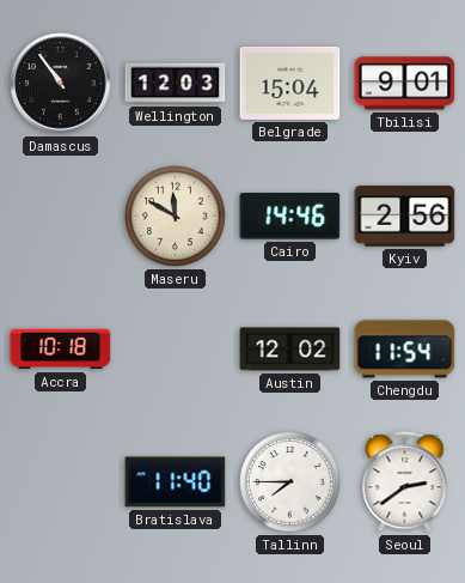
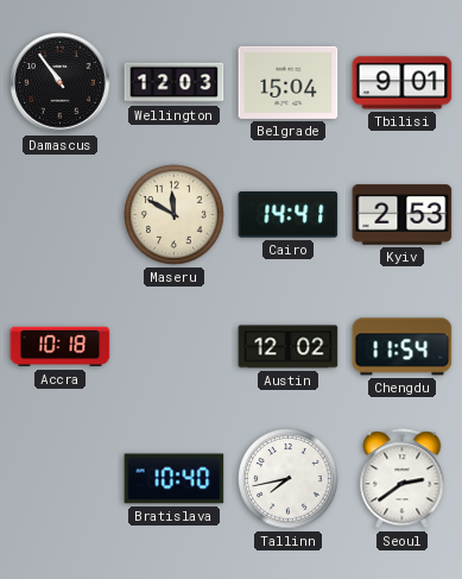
Cairo: 14:46 -> 14:41
Kyiv: 2:56 -> 2:53
Bratislava: 11:40 -> 10:40
Tallinn: 7:45 -> 7:43
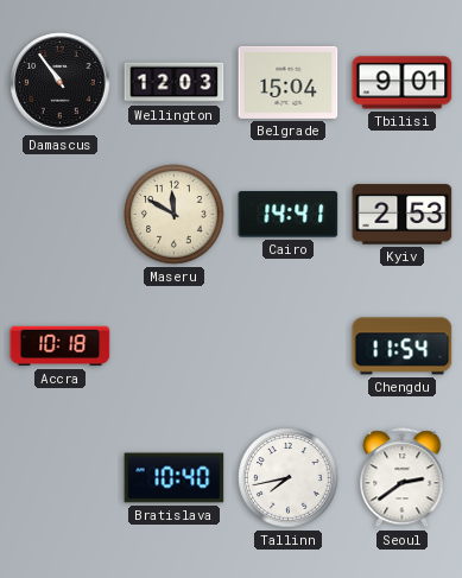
Austin: 12:02 -> none
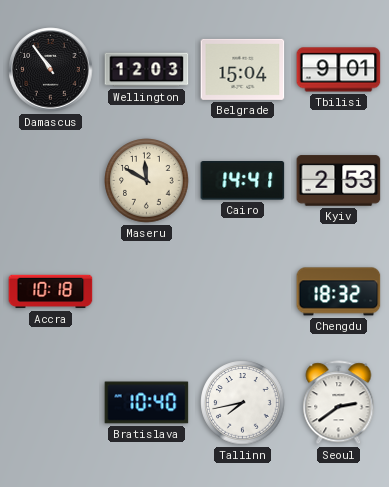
Chengdu: 11:54 -> 18:32
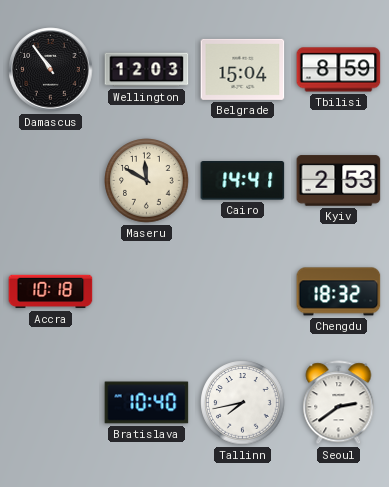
Tbilisi: 9:01 -> 8:59
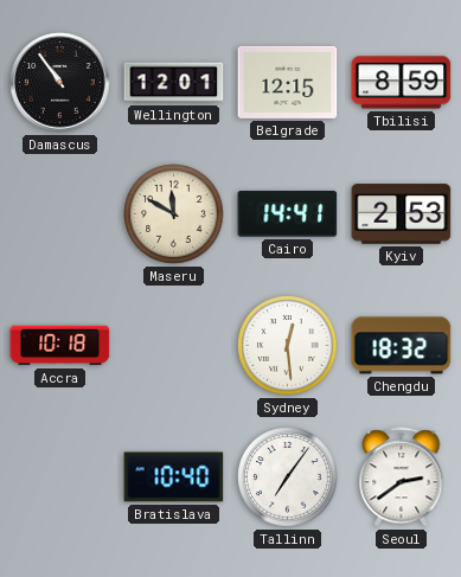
Wellington: 12:03 -> 12:01
Belgrade: 15:04 -> 12:15
Sydney: none -> 12:29
Tallinn: 7:43 -> 7:06
